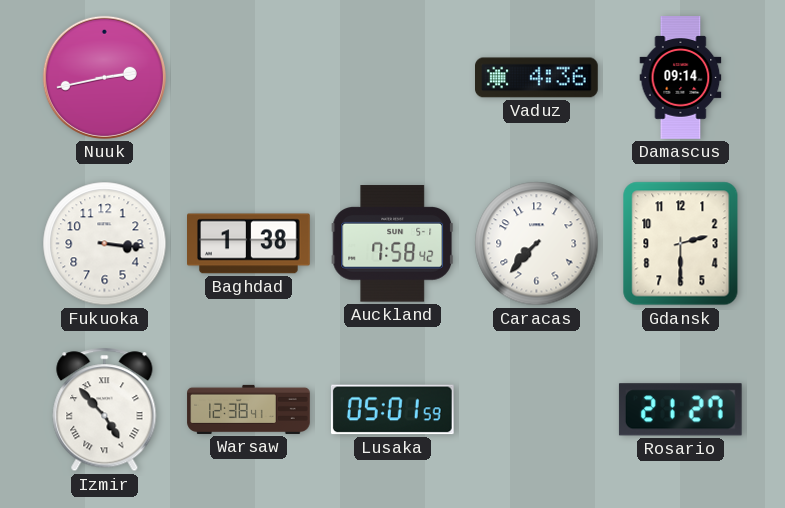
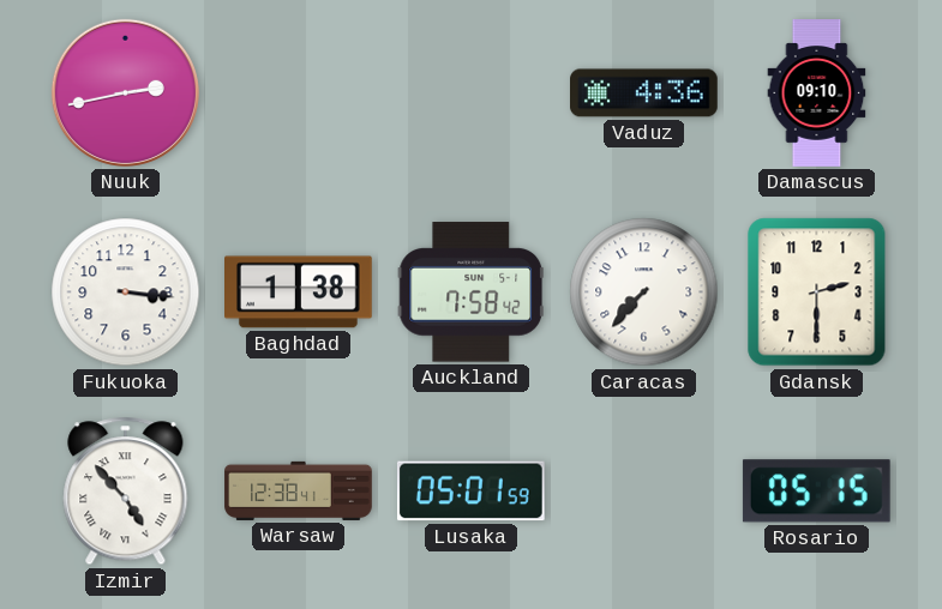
Damascus: 09:14 -> 09:10
Rosario: 21:27 -> 05:15
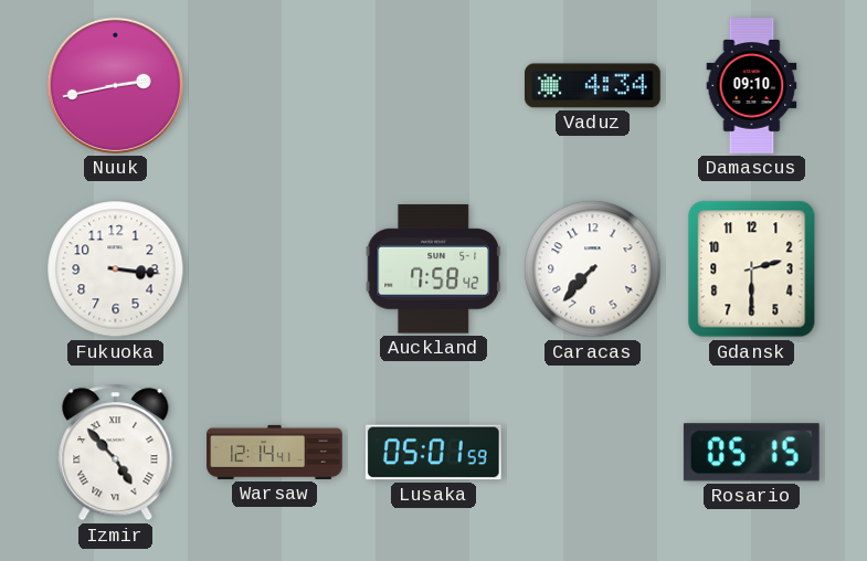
Vaduz: 4:36 -> 4:34
Baghdad: 1:38 -> none
Warsaw: 12:38 -> 12:14
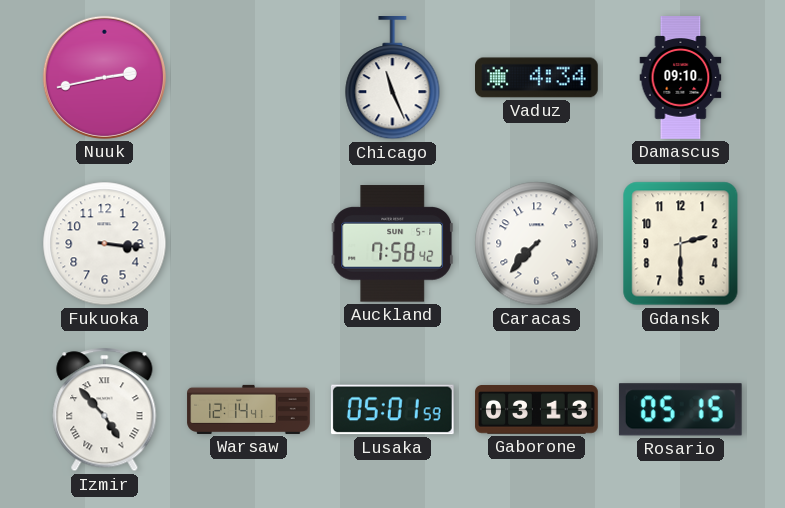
Chicago: none -> 11:26
Gaborone: none -> 03:13
